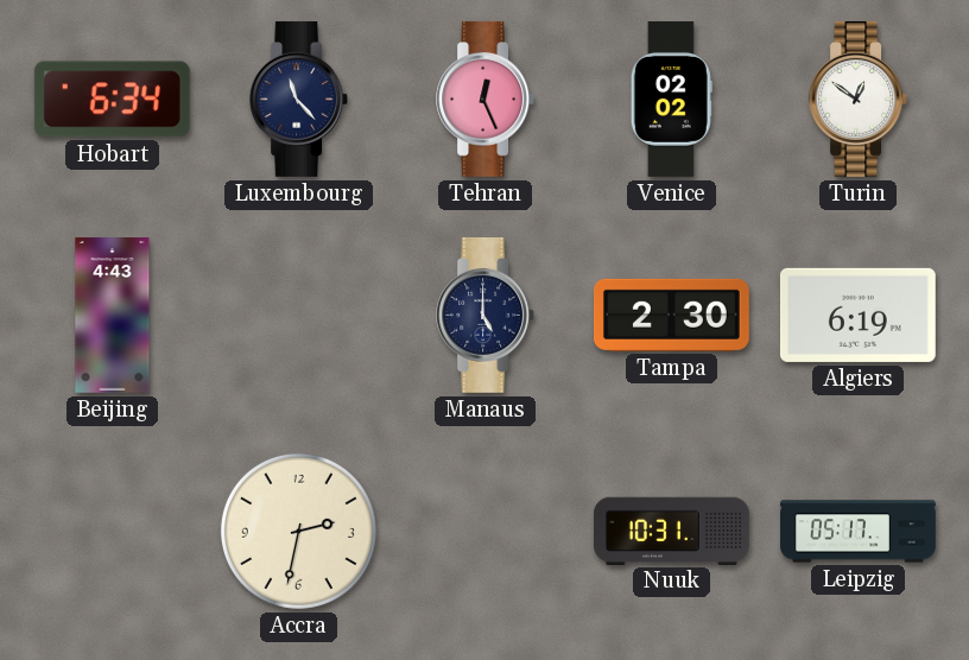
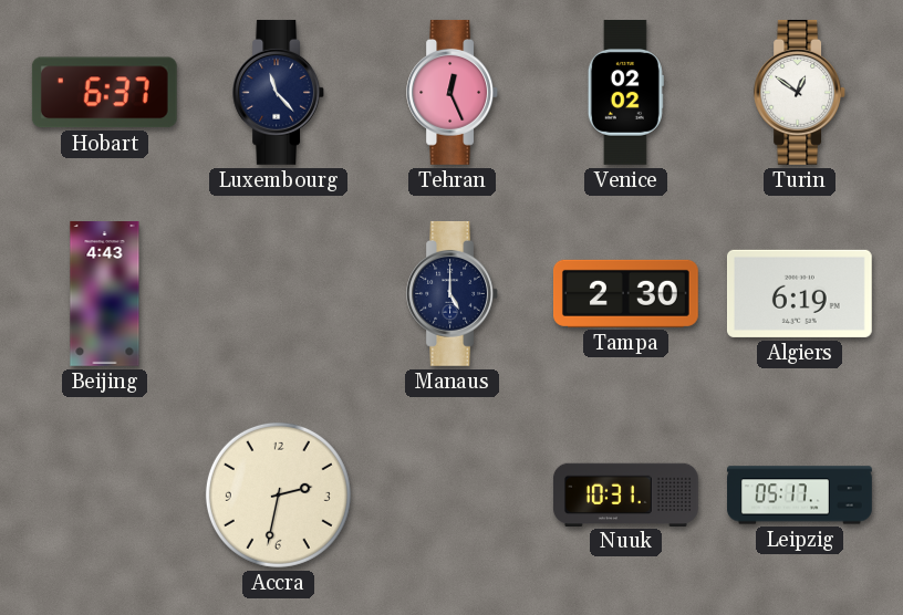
Hobart: 6:34 -> 6:37
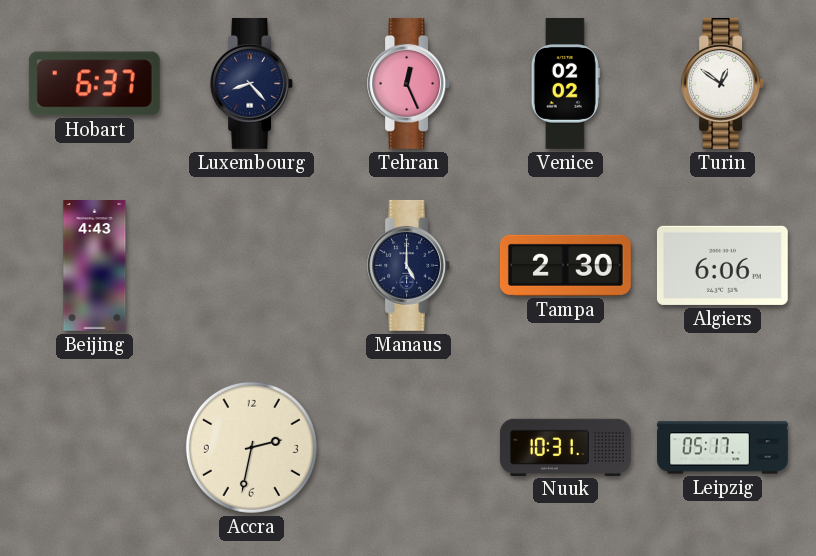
Luxembourg: 11:23 -> 8:23
Algiers: 6:19 -> 6:06
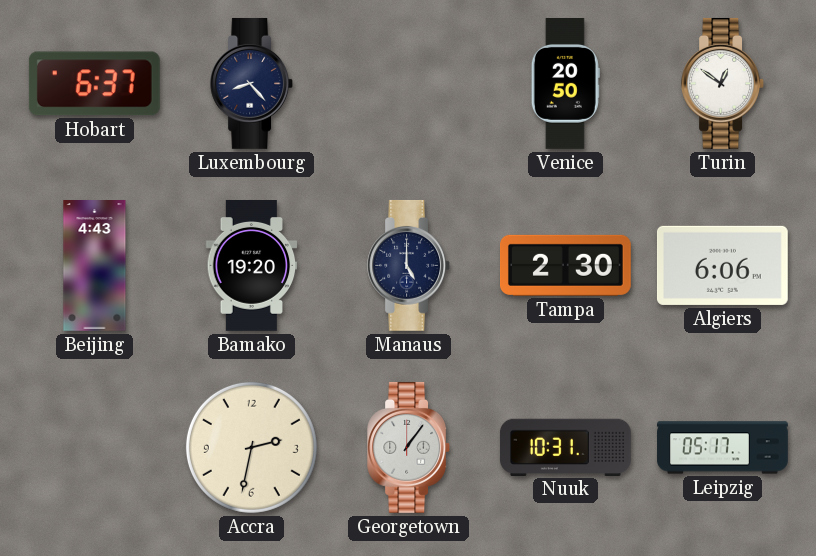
Tehran: 12:26 -> none
Venice: 02:02 -> 20:50
Bamako: none -> 19:20
Georgetown: none -> 1:06
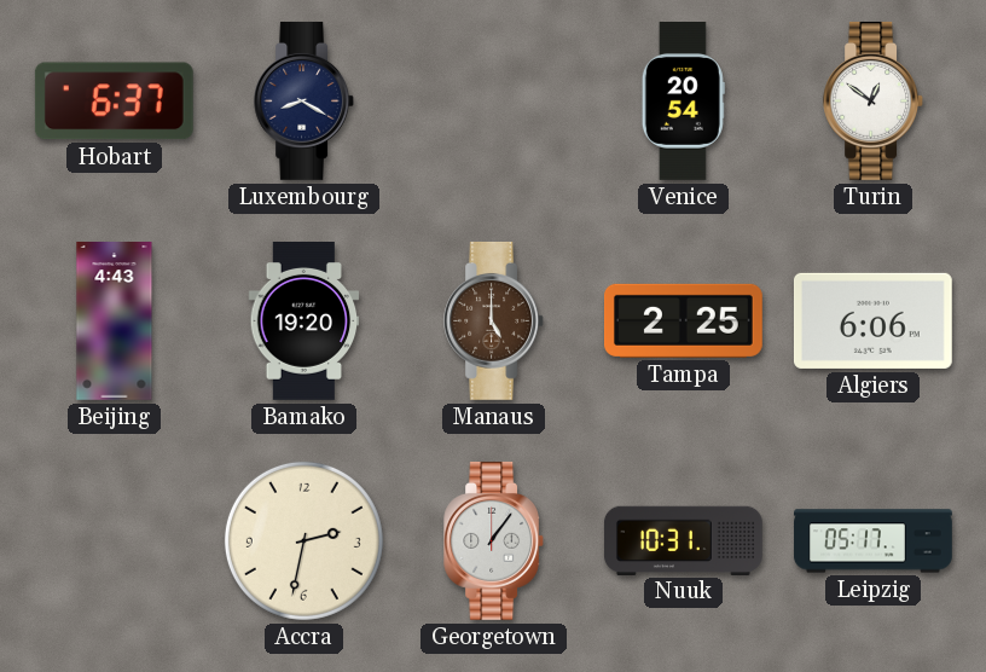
Luxembourg: 8:23 -> 8:20
Venice: 20:50 -> 20:54
Manaus dial: navy -> brown
Tampa: 2:30 -> 2:25
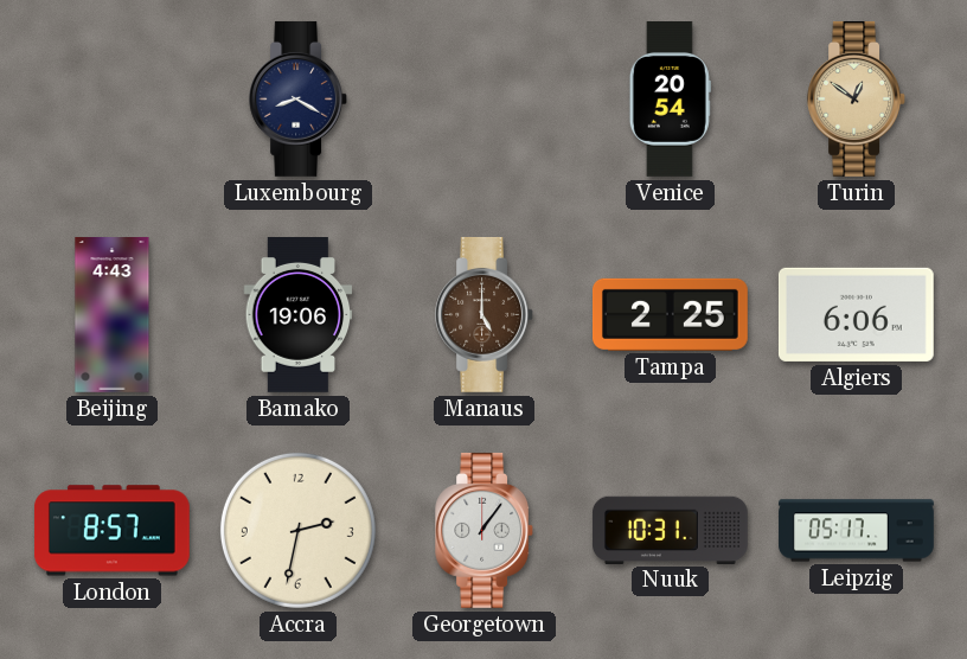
Hobart: 6:37 -> none
Turin dial: white -> champagne
Bamako: 19:20 -> 19:06
London: none -> 8:57
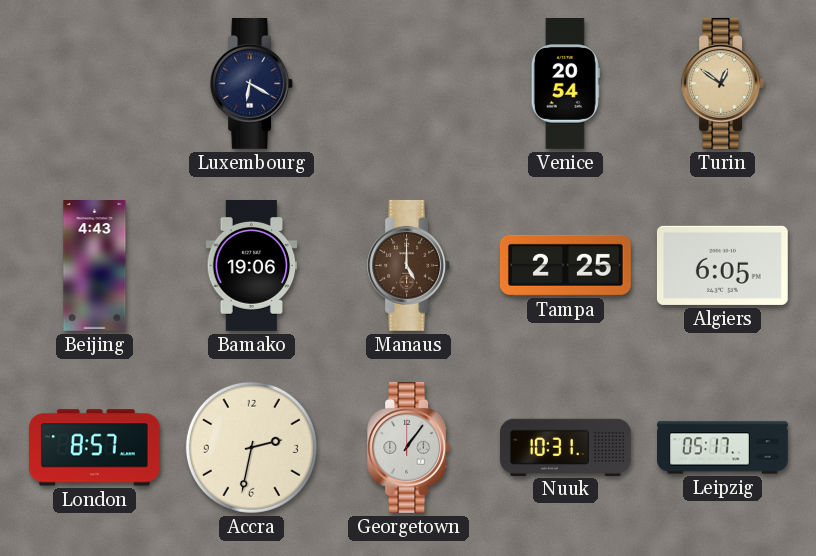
Luxembourg: 8:20 -> 6:20
Algiers: 6:06 -> 6:05
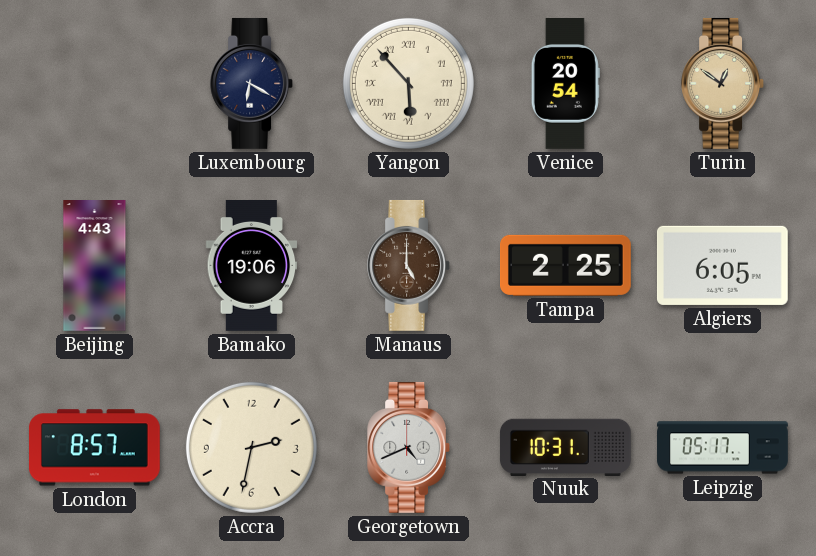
Yangon: none -> 5:53
Georgetown: 1:06 -> 4:41
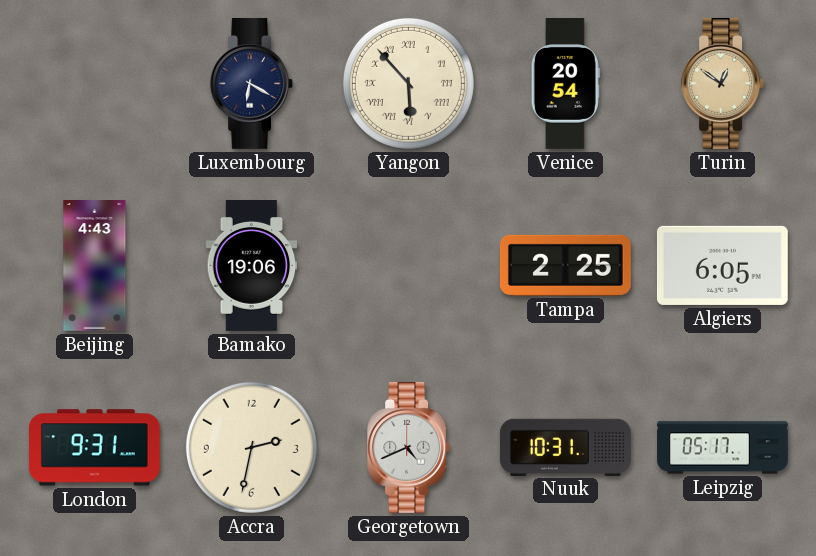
Manaus: 5:00 -> none
London: 8:57 -> 9:31
